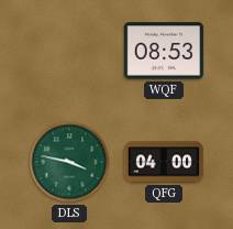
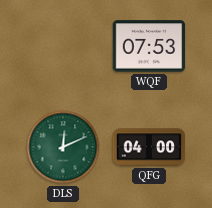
WQF: 08:53 -> 07:53
DLS: 3:47 -> 12:11
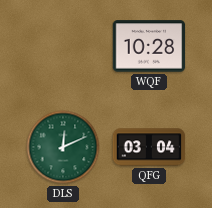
WQF: 07:53 -> 10:28
QFG: 04:00 -> 03:04
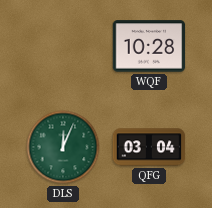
DLS: 12:11 -> 12:04
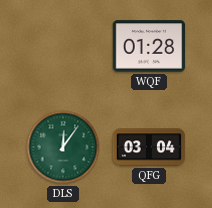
WQF: 10:28 -> 01:28
DLS: 12:04 -> 12:06
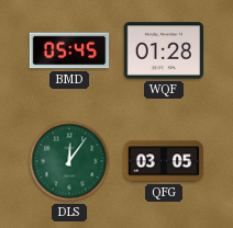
BMD: none -> 05:45
QFG: 03:04 -> 03:05
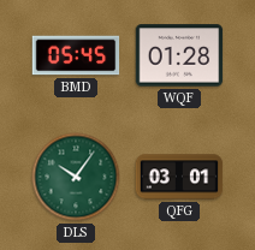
DLS: 12:06 -> 10:06
QFG: 03:05 -> 03:01
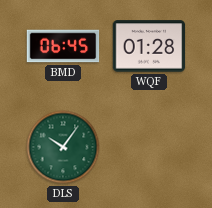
BMD: 05:45 -> 06:45
QFG: 03:01 -> none
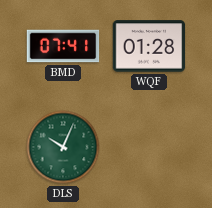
BMD: 06:45 -> 07:41
DLS: 10:06 -> 10:04
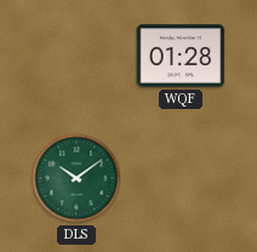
BMD: 07:41 -> none
DLS: 10:04 -> 10:09
